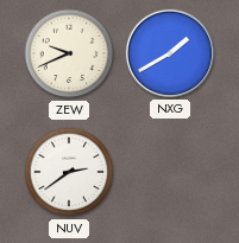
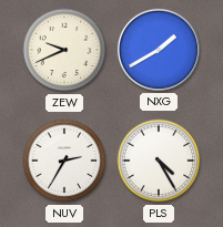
NUV: 2:39 -> 2:35
PLS: none -> 4:25
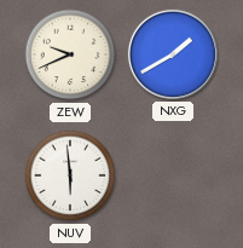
NUV: 2:35 -> 5:59
PLS: 4:25 -> none
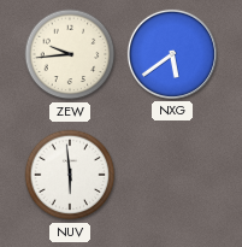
ZEW: 9:41 -> 9:44
NXG: 1:40 -> 5:39
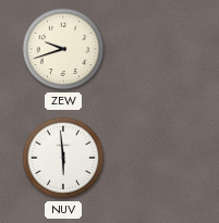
ZEW: 9:44 -> 9:42
NXG: 5:39 -> none
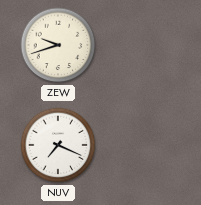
NUV: 5:59 -> 7:19
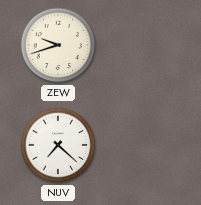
NUV: 7:19 -> 7:22
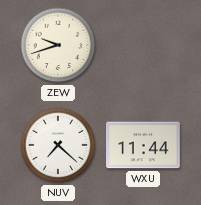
WXU: none -> 11:44
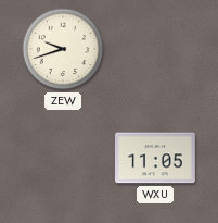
NUV: 7:22 -> none
WXU: 11:44 -> 11:05
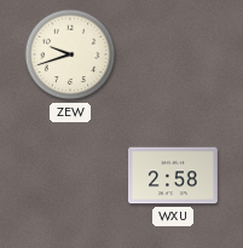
WXU: 11:05 -> 2:58
